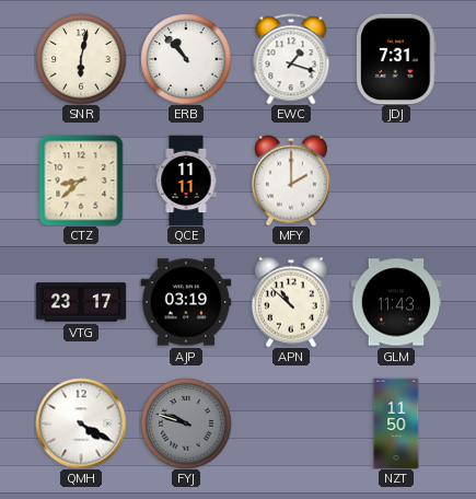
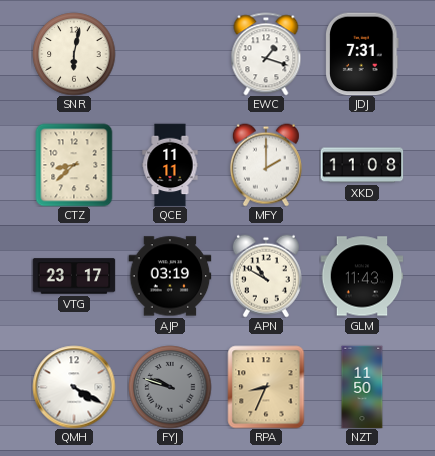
ERB: 10:53 -> none
XKD: none -> 11:08
APN: 10:52 -> 10:50
RPA: none -> 8:34
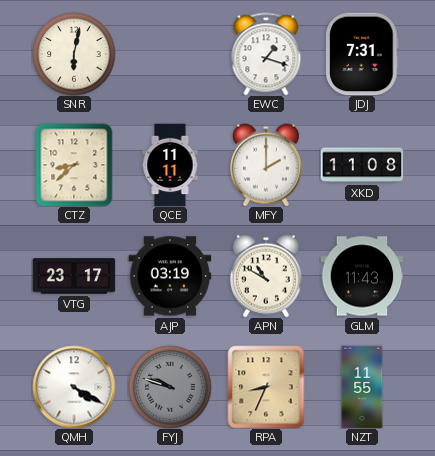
NZT: 11:50 -> 11:55
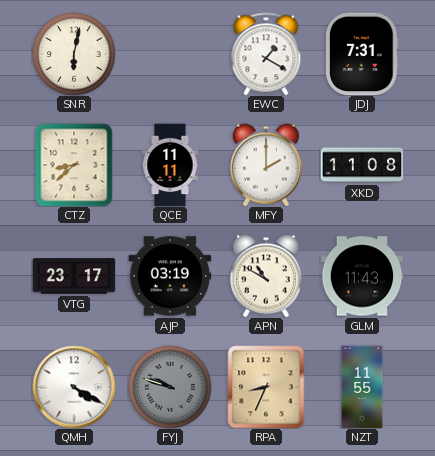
EWC: 1:18 -> 1:20
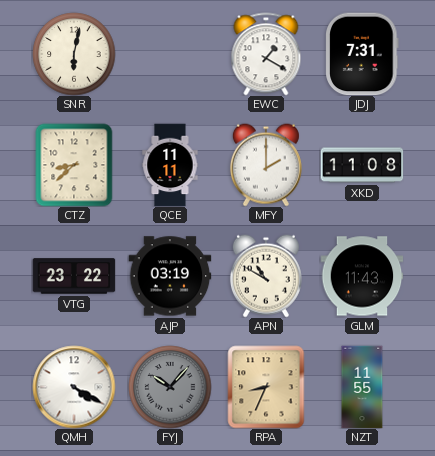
VTG: 23:17 -> 23:22
FYJ: 9:48 -> 10:07
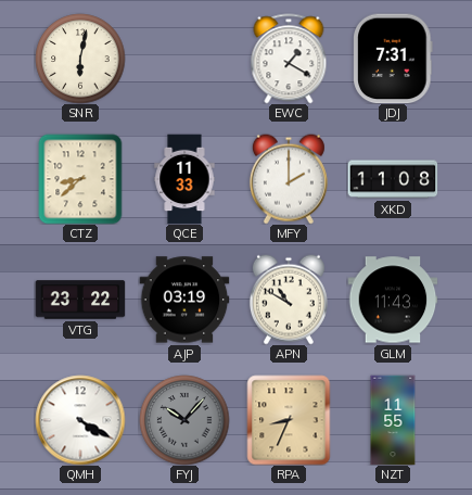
QCE: 11:11 -> 11:33
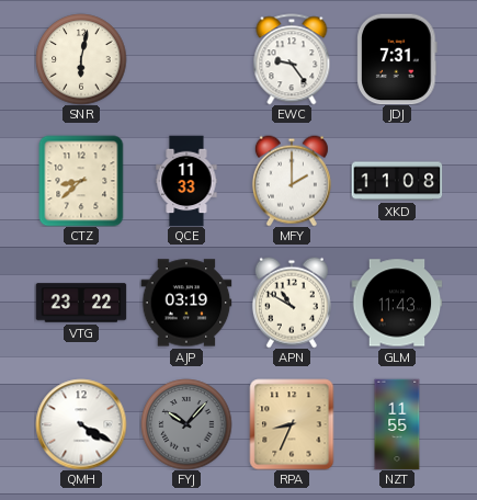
EWC: 1:20 -> 9:24
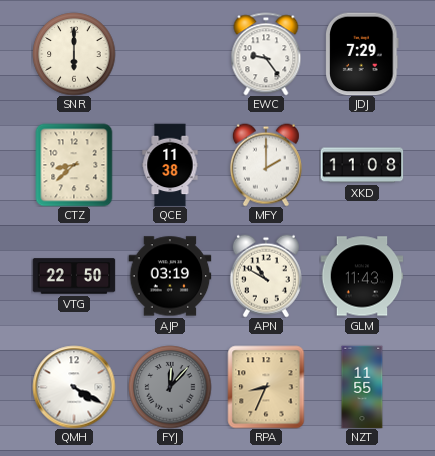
SNR: 6:02 -> 6:00
JDJ: 7:31 -> 7:29
QCE: 11:33 -> 11:38
VTG: 23:22 -> 22:50
FYJ: 10:07 -> 12:07
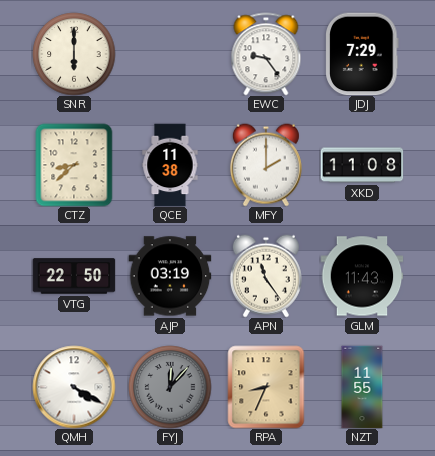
APN: 10:50 -> 11:24
